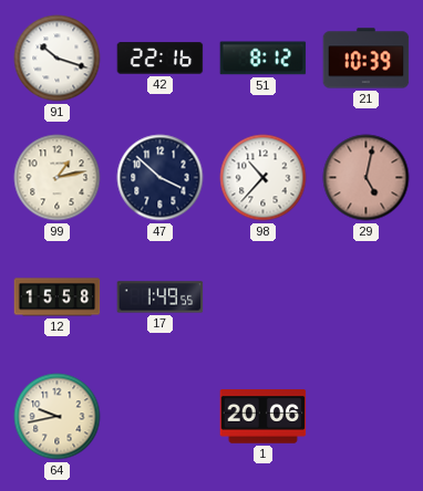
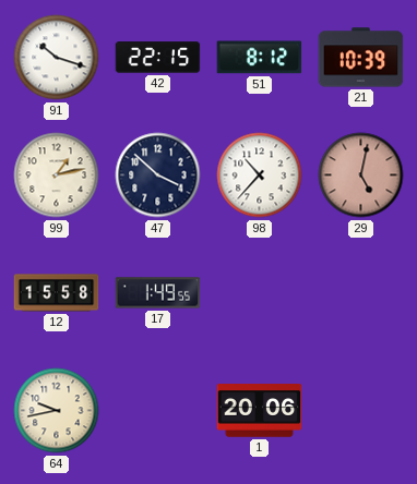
42: 22:16 -> 22:15
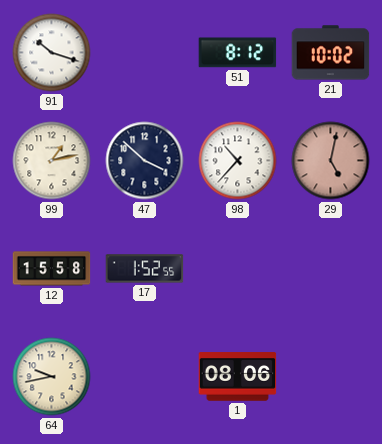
42: 22:15 -> none
21: 10:39 -> 10:02
17: 1:49 -> 1:52
1: 20:06 -> 08:06
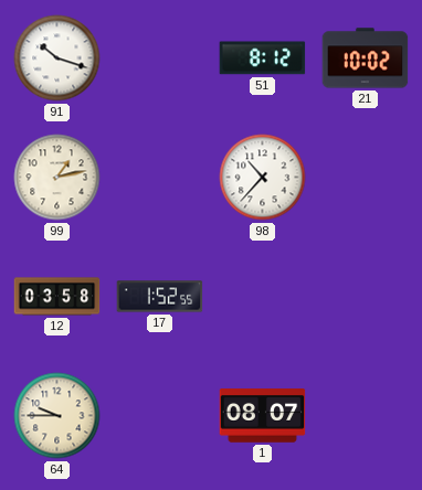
47: 3:52 -> none
29: 5:02 -> none
12: 15:58 -> 03:58
64: 9:43 -> 9:45
1: 08:06 -> 08:07
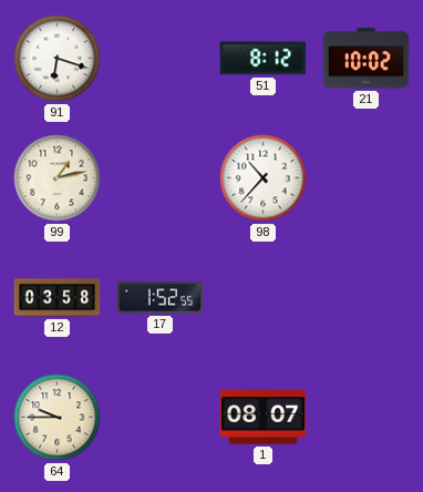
91: 10:18 -> 6:18
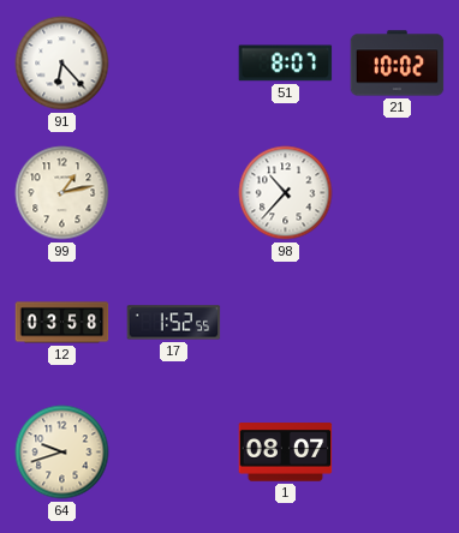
91: 6:18 -> 6:23
51: 8:12 -> 8:07
64: 9:45 -> 9:42
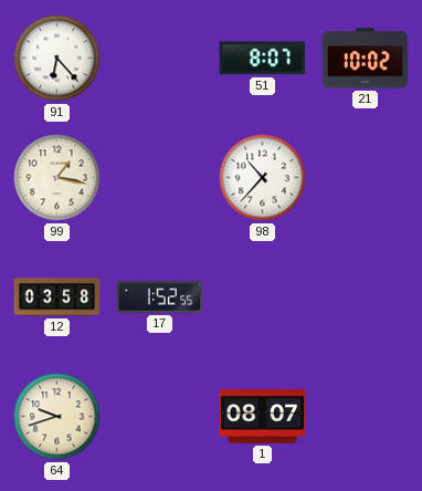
99: 1:13 -> 1:17
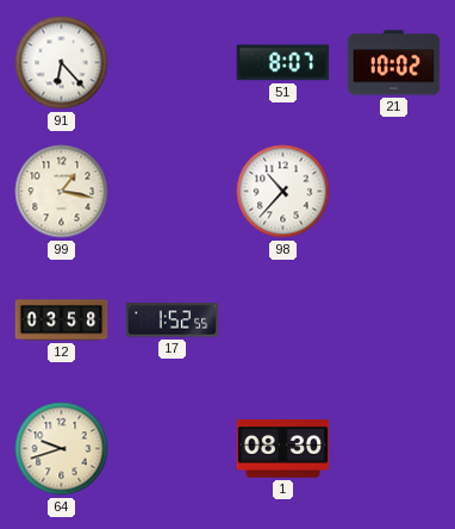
1: 08:07 -> 08:30
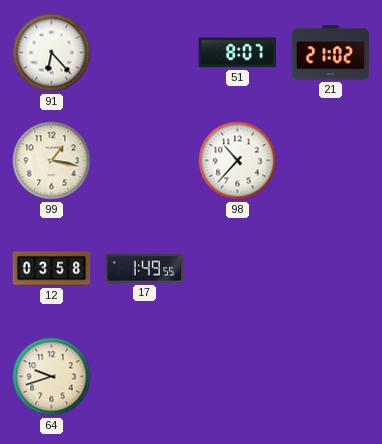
21: 10:02 -> 21:02
17: 1:52 -> 1:49
1: 08:30 -> none
